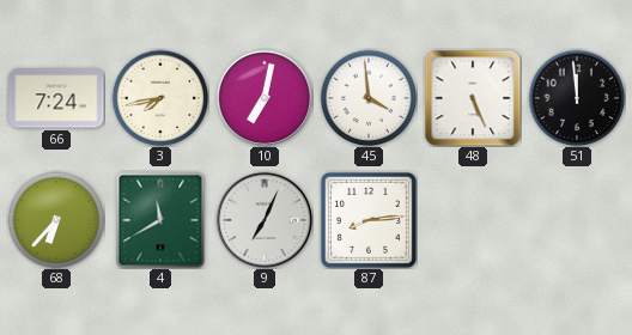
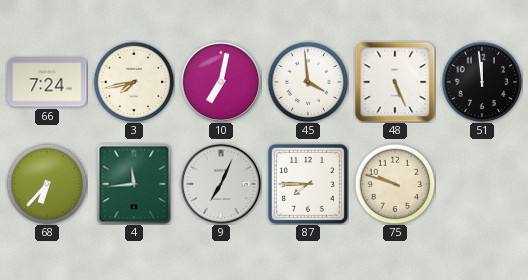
4: 11:40 -> 11:44
87: 8:14 -> 7:45
75: none -> 9:48
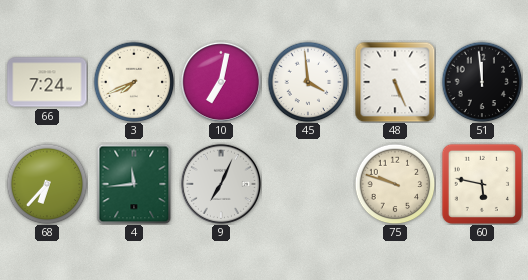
3: 7:43 -> 7:41
87: 7:45 -> none
60: none -> 5:47
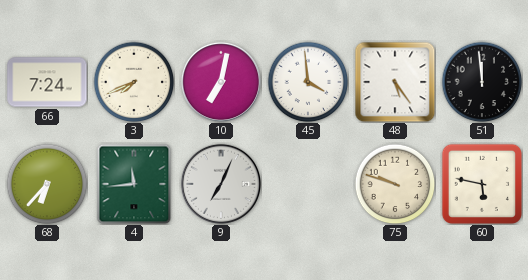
48: 5:26 -> 5:24
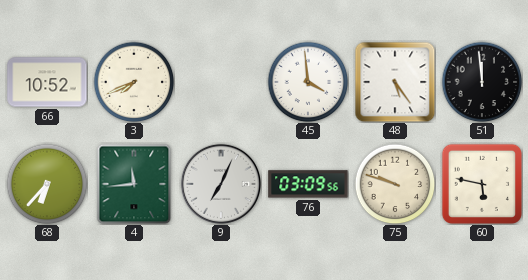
66: 7:24 -> 10:52
10: 7:02 -> none
76: none -> 03:09
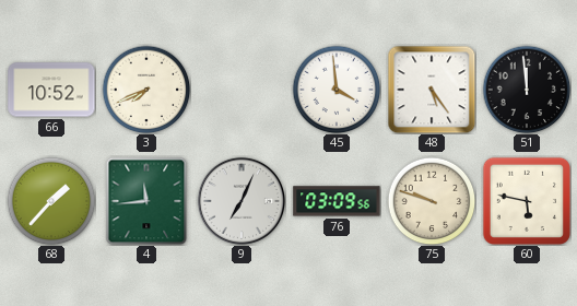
68: 6:37 -> 1:37
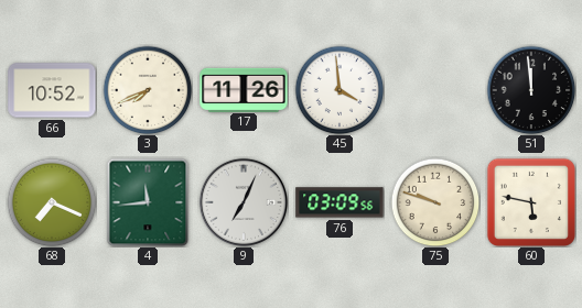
17: none -> 11:26
48: 5:24 -> none
68: 1:37 -> 7:19
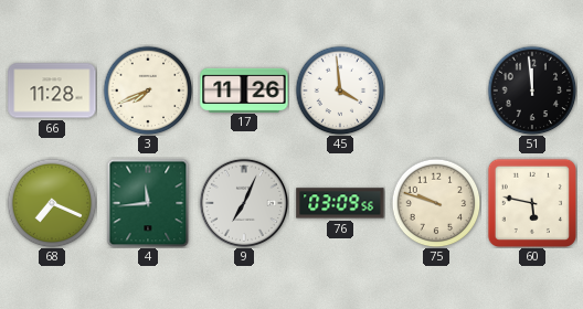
66: 10:52 -> 11:28
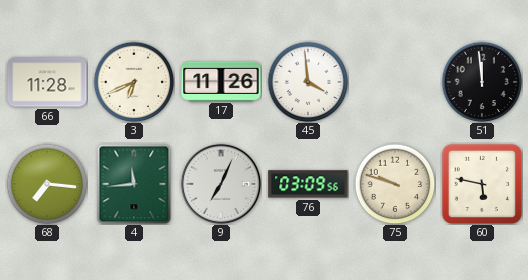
3: 7:41 -> 6:41
68: 7:19 -> 7:16
